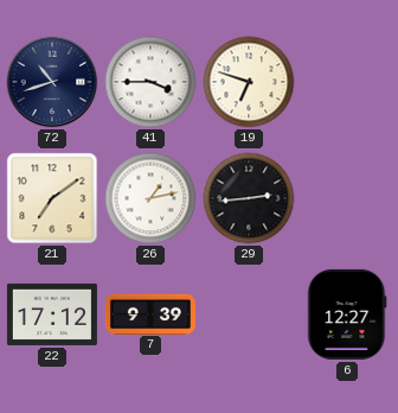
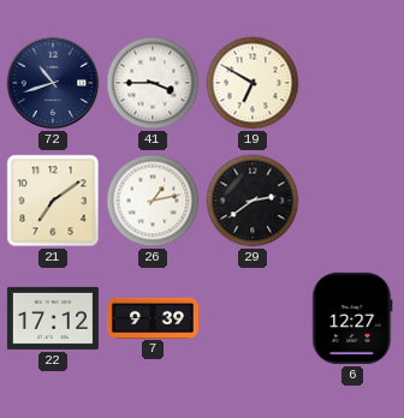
19: 6:48 -> 6:50
29: 2:44 -> 2:39
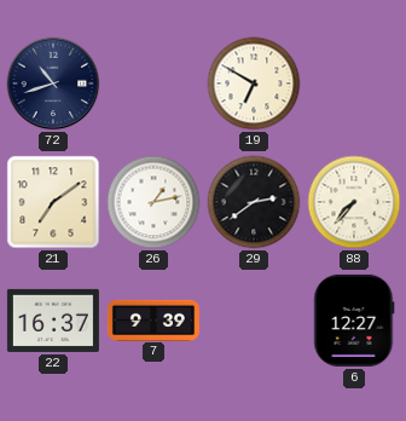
41: 3:45 -> none
88: none -> 7:37
22: 17:12 -> 16:37
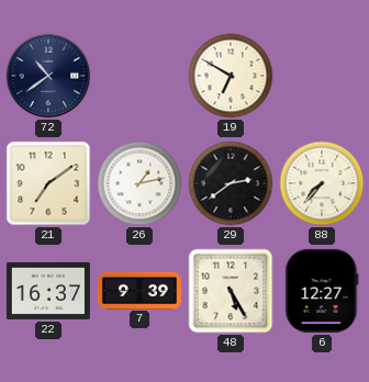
72: 10:42 -> 10:39
48: none -> 5:25
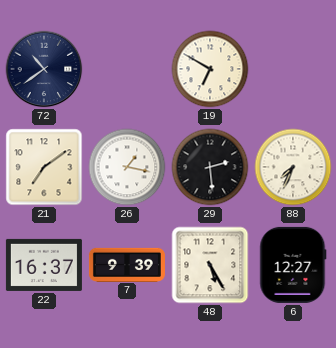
26: 1:13 -> 1:17
29: 2:39 -> 2:29
88: 7:37 -> 7:34
